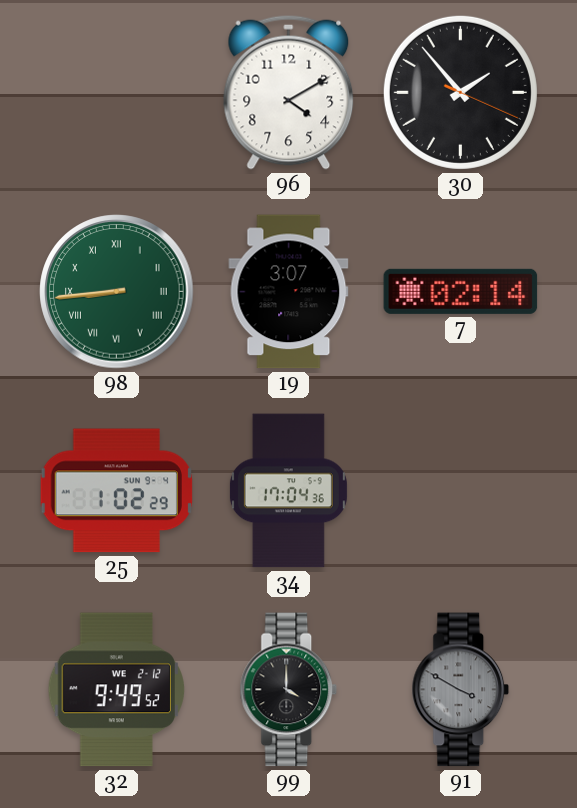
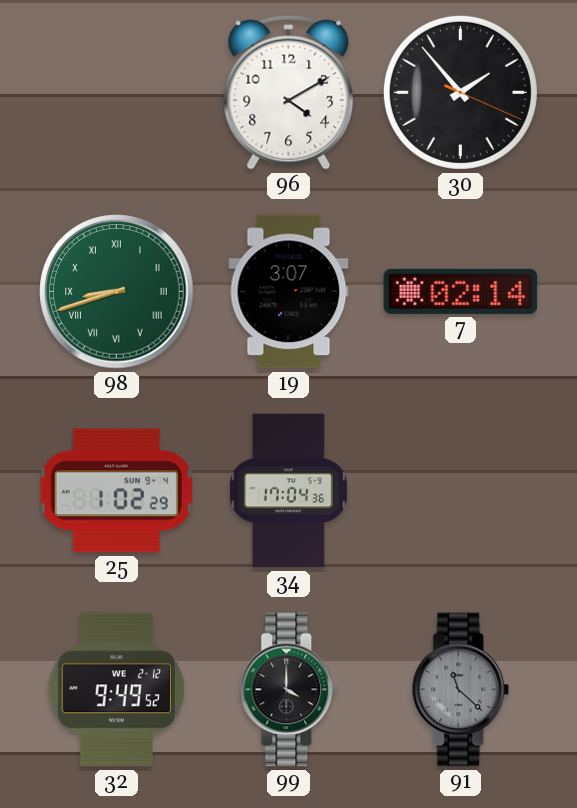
98: 8:44 -> 8:42
91: 3:50 -> 11:22
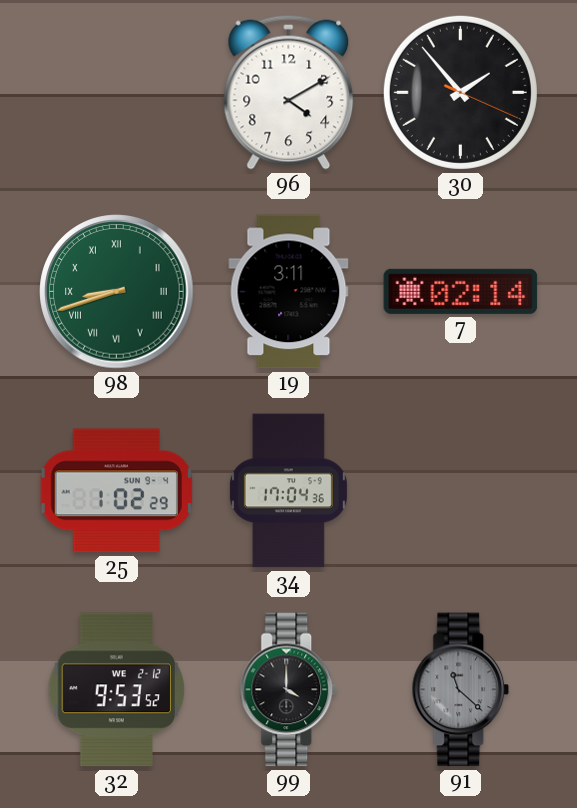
19: 3:07 -> 3:11
32: 9:49 -> 9:53
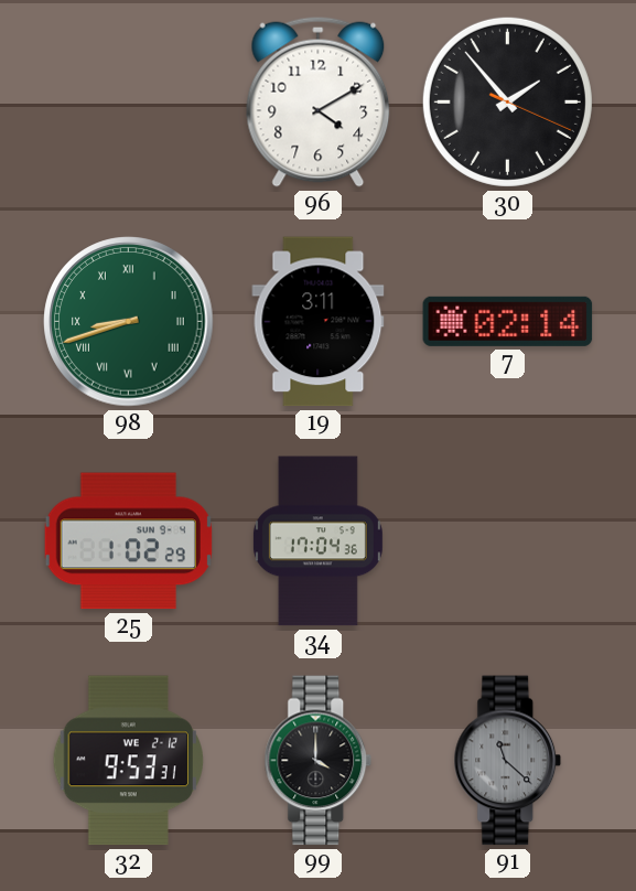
32: 9:53:52 -> 9:53:31
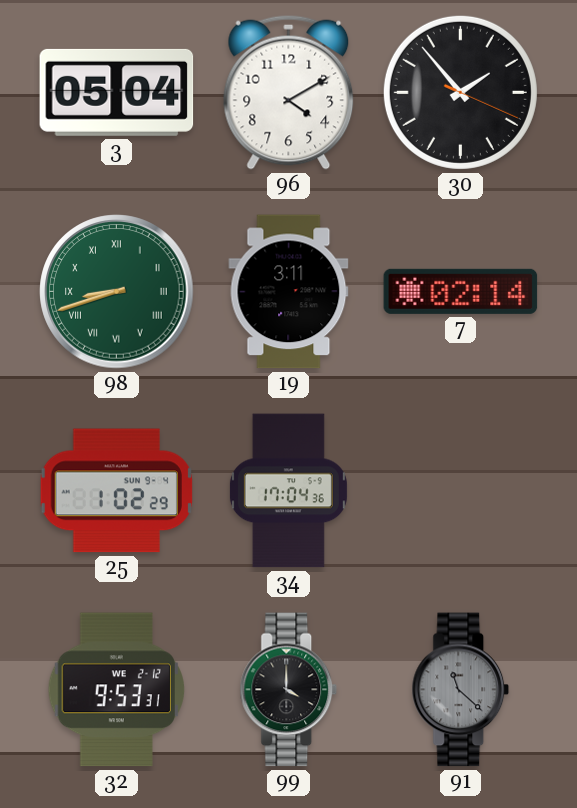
3: none -> 05:04
